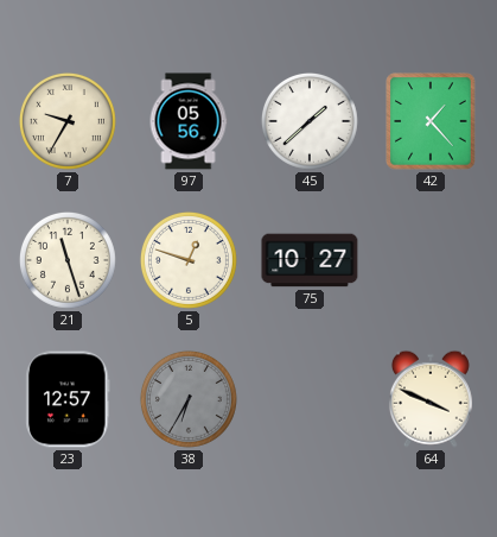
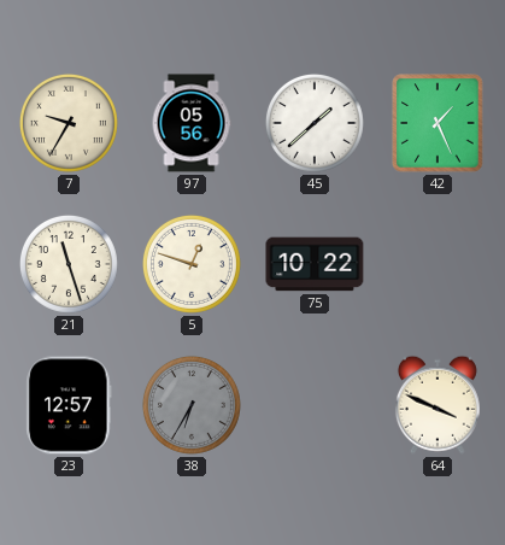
42: 1:23 -> 1:26
75: 10:27 -> 10:22
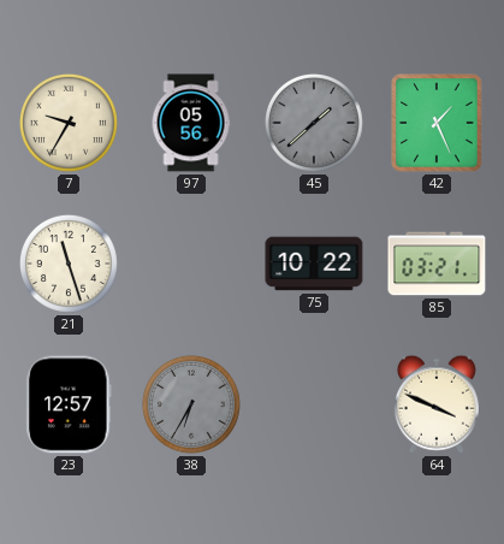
45 dial: white -> grey
5: 12:48 -> none
85: none -> 03:21
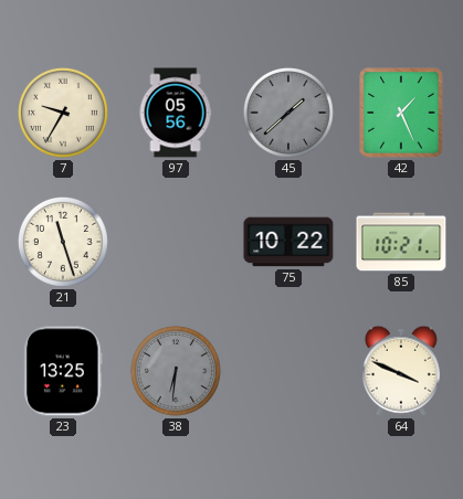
85: 03:21 -> 10:21
23: 12:57 -> 13:25
38: 6:35 -> 6:31
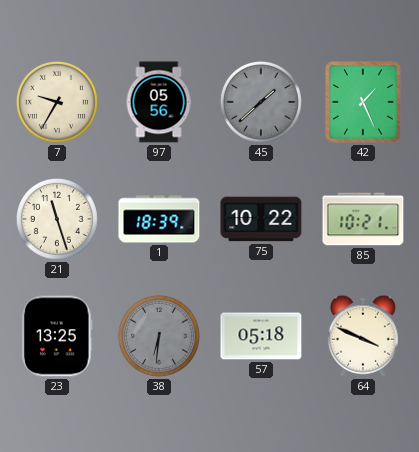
1: none -> 18:39
57: none -> 05:18
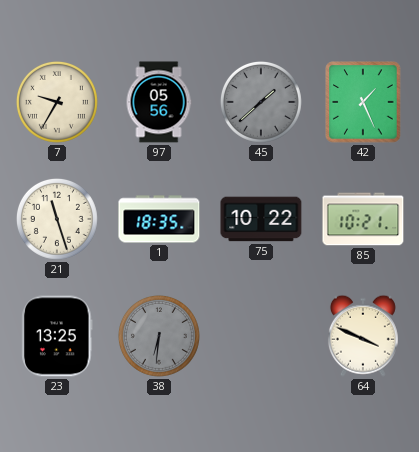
1: 18:39 -> 18:35
57: 05:18 -> none
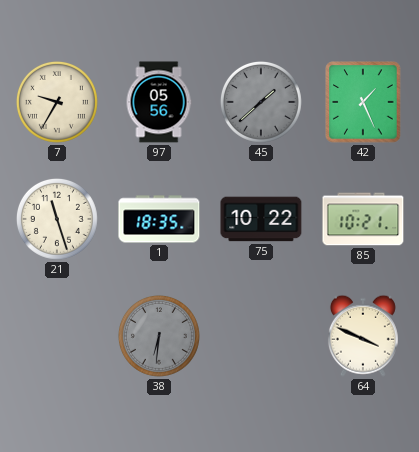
23: 13:25 -> none
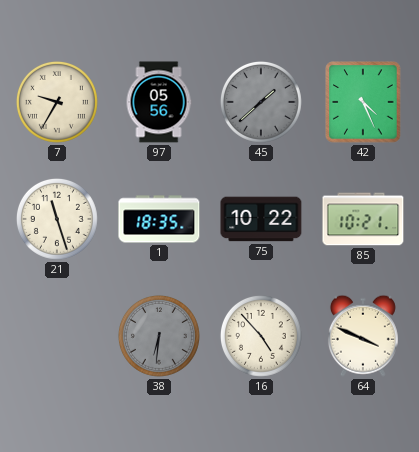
42: 1:26 -> 4:26
16: none -> 4:53
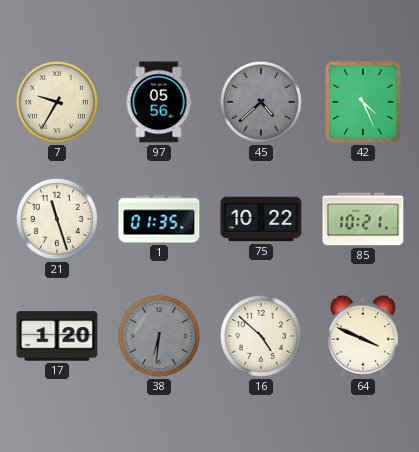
45: 1:38 -> 4:38
1: 18:35 -> 01:35
17: none -> 1:20
16: 4:53 -> 4:52
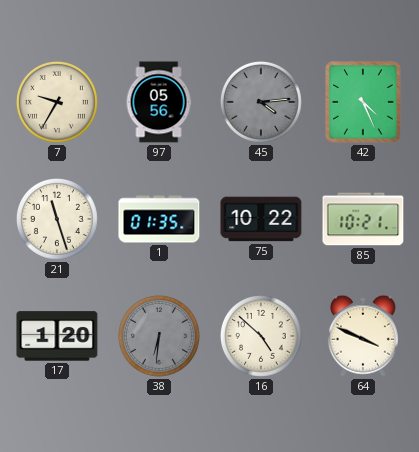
45: 4:38 -> 4:14
